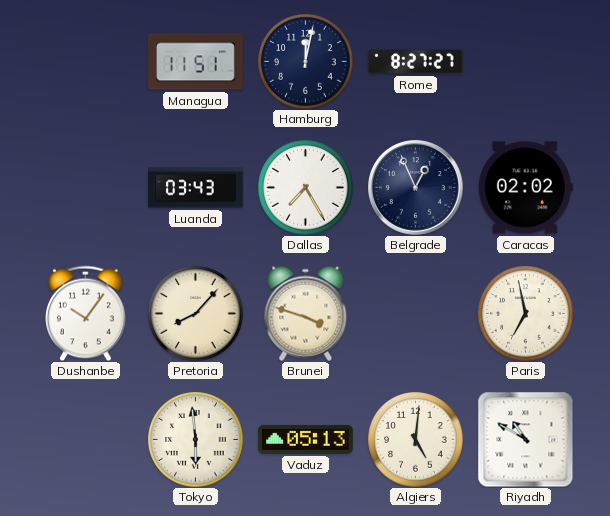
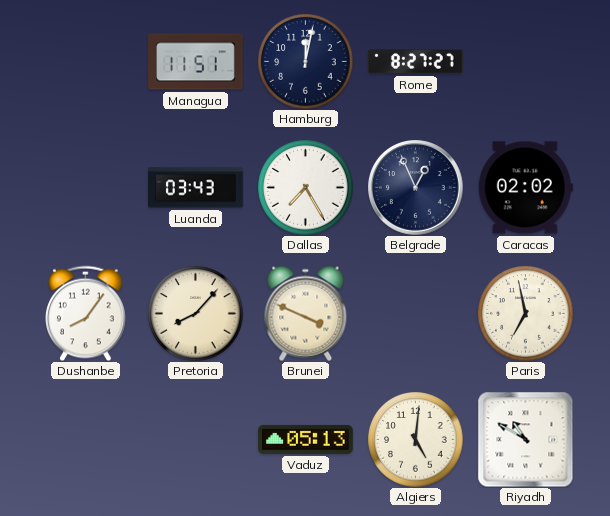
Dushanbe: 10:06 -> 8:06
Brunei: 3:48 -> 3:49
Tokyo: 5:59 -> none
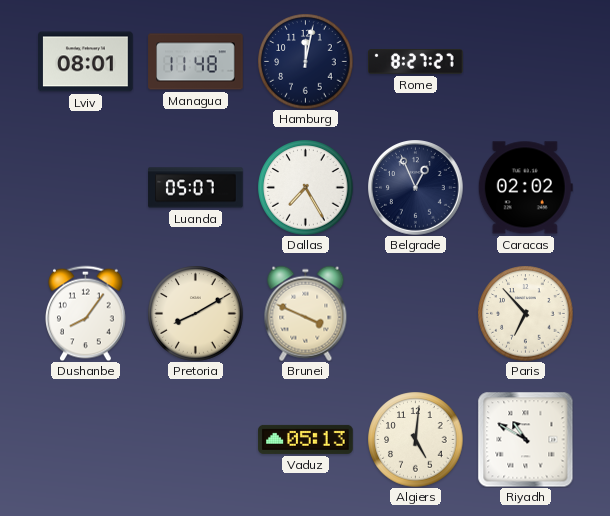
Lviv: none -> 08:01
Managua: 11:51 -> 11:48
Luanda: 03:43 -> 05:07
Pretoria: 8:07 -> 8:10
Paris: 6:58 -> 6:53
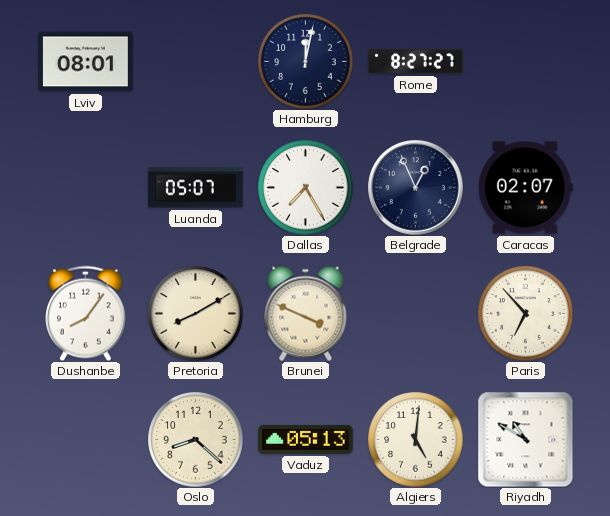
Managua: 11:48 -> none
Caracas: 02:02 -> 02:07
Oslo: none -> 8:22
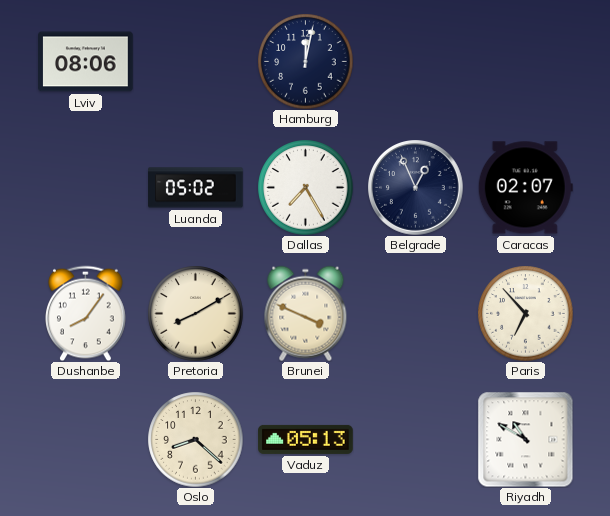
Lviv: 08:01 -> 08:06
Rome: 8:27 -> none
Luanda: 05:07 -> 05:02
Algiers: 5:01 -> none
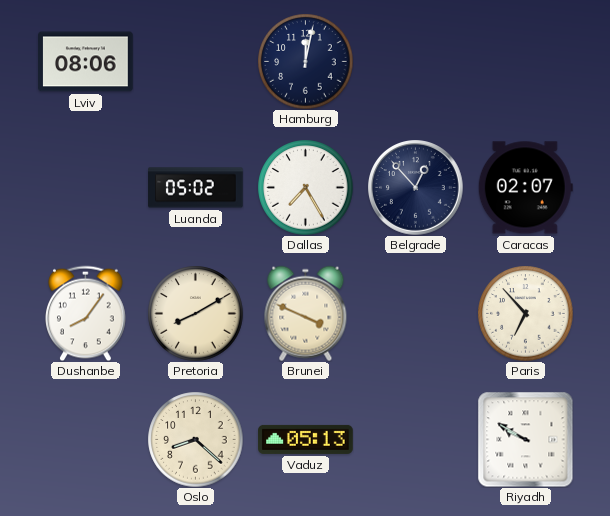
Belgrade: 12:56 -> 12:53
Riyadh: 10:50 -> 9:50
